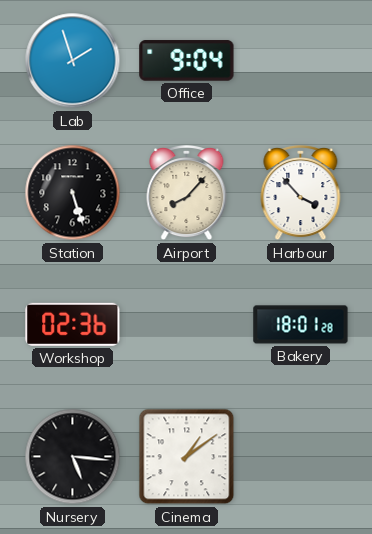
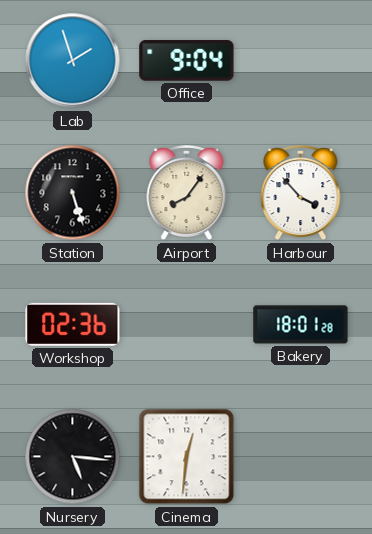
Airport: 8:07 -> 8:06
Cinema: 1:09 -> 12:31
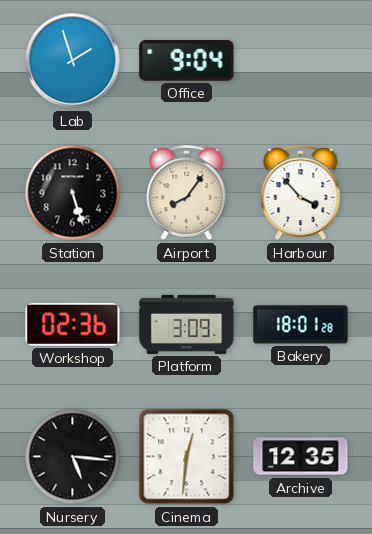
Platform: none -> 3:09
Archive: none -> 12:35
